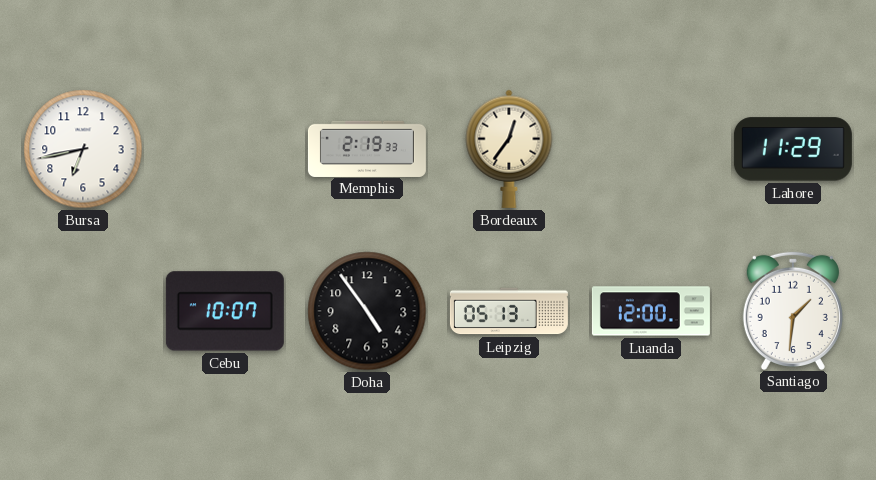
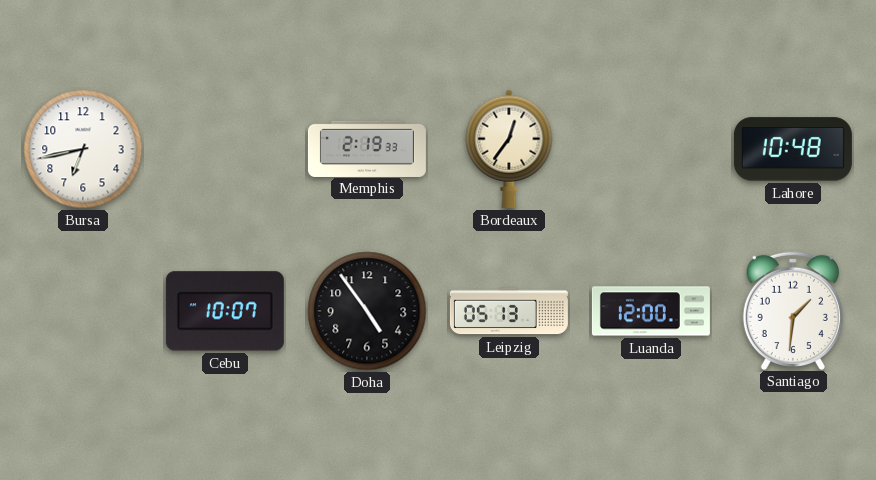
Lahore: 11:29 -> 10:48
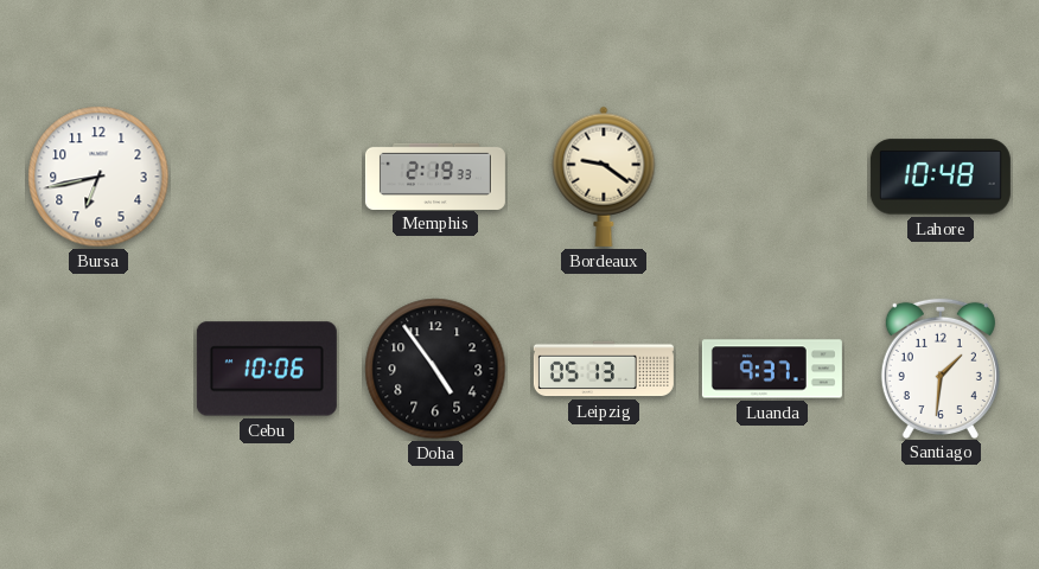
Bordeaux: 12:36 -> 9:21
Cebu: 10:07 -> 10:06
Luanda: 12:00 -> 9:37
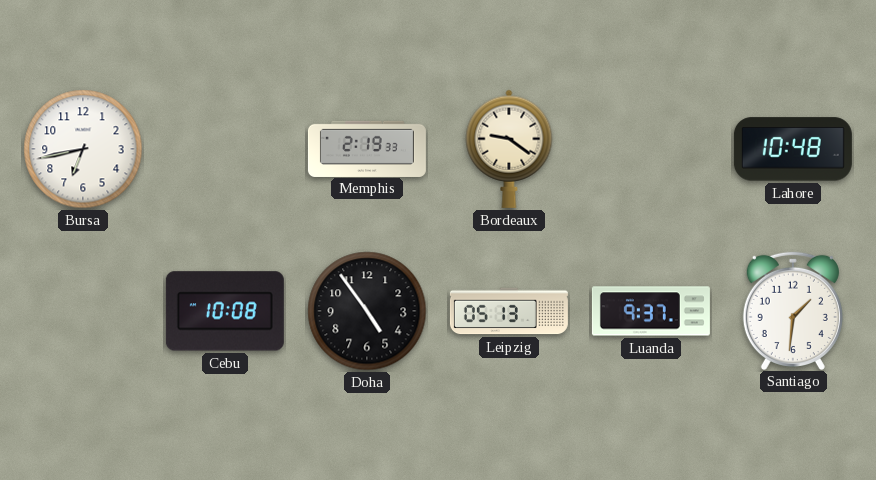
Cebu: 10:06 -> 10:08
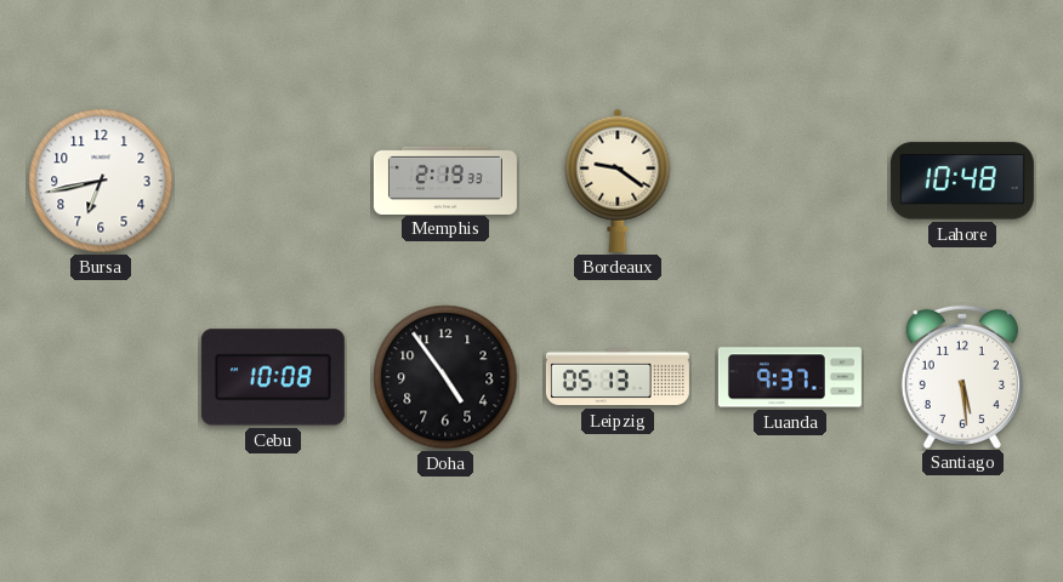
Santiago: 1:31 -> 5:29
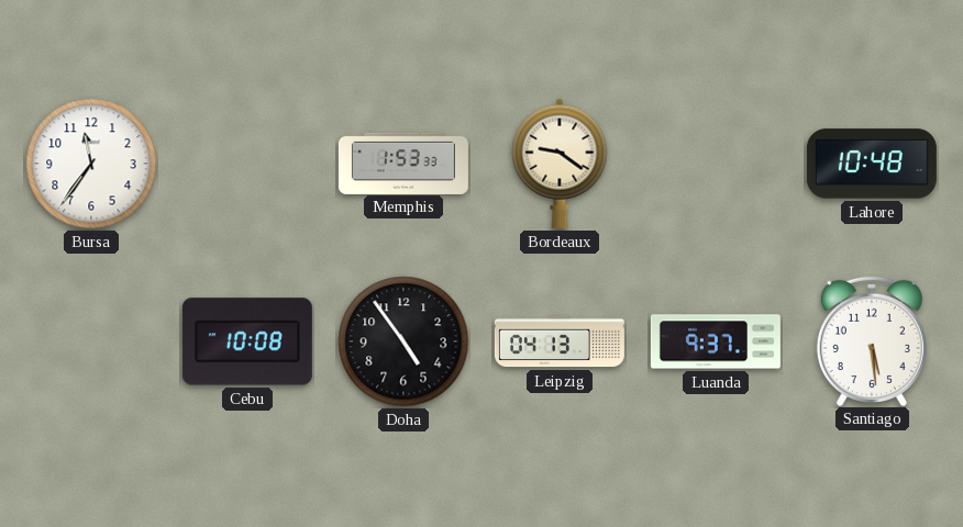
Bursa: 6:43 -> 11:36
Memphis: 2:19 -> 1:53
Leipzig: 05:13 -> 04:13
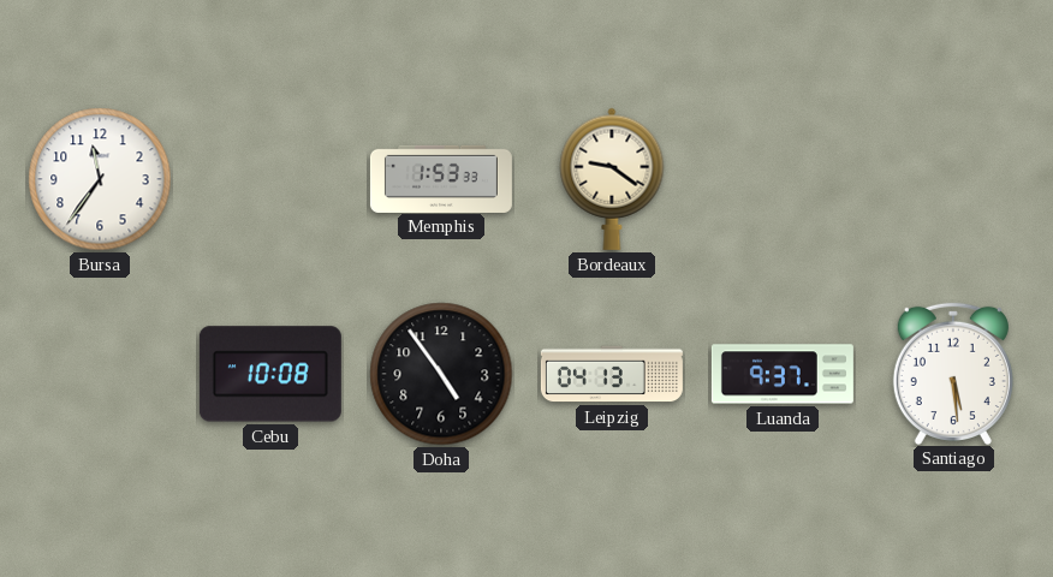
Lahore: 10:48 -> none
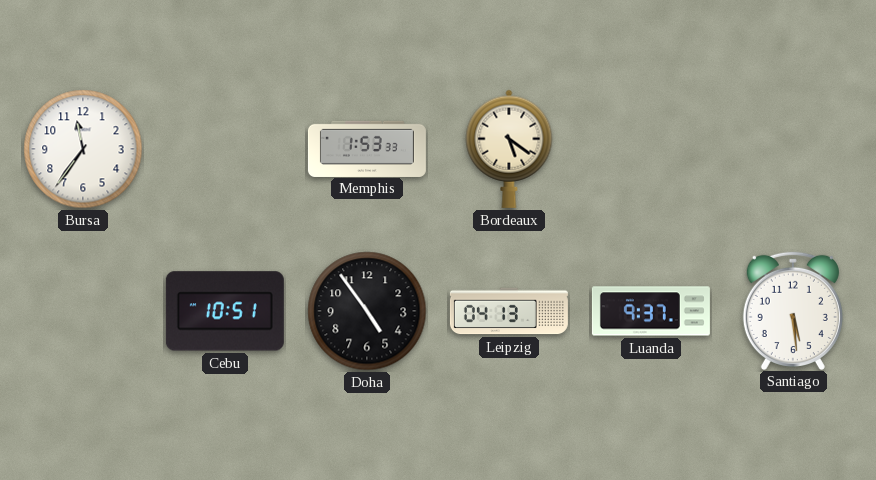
Bordeaux: 9:21 -> 5:21
Cebu: 10:08 -> 10:51
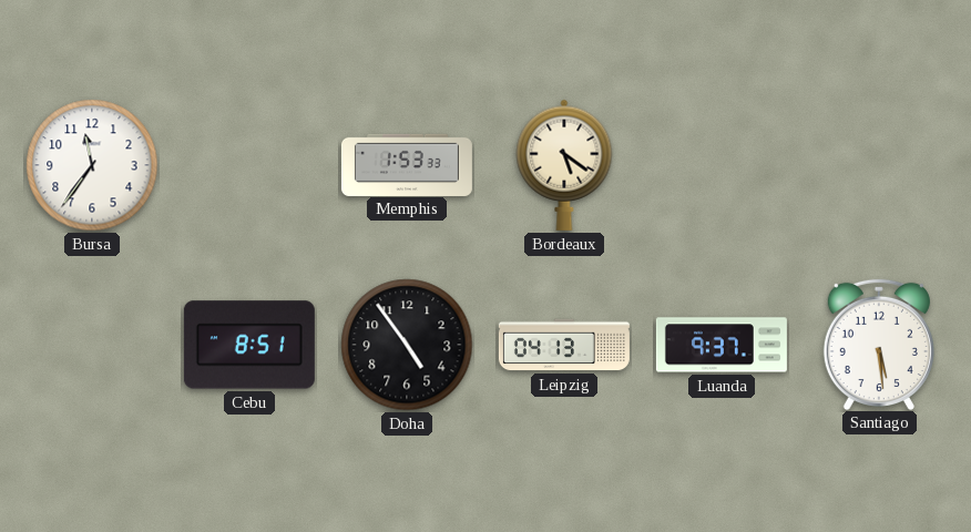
Cebu: 10:51 -> 8:51
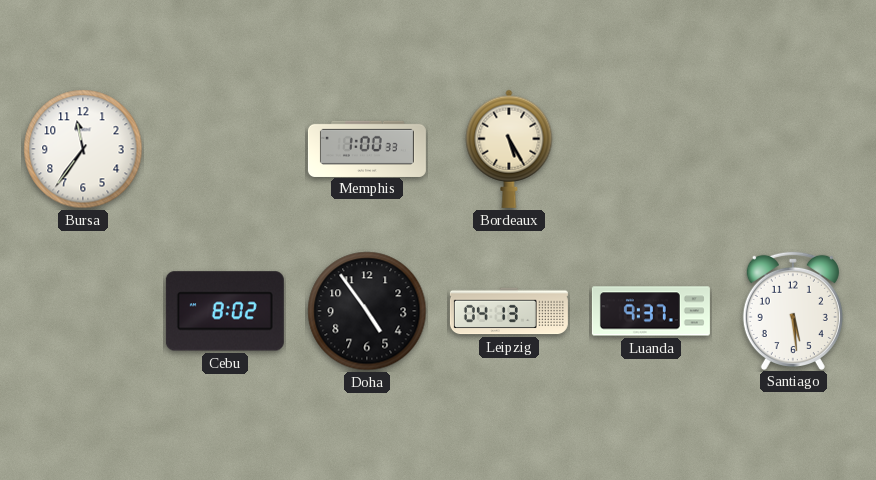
Memphis: 1:53 -> 1:00
Bordeaux: 5:21 -> 5:25
Cebu: 8:51 -> 8:02
